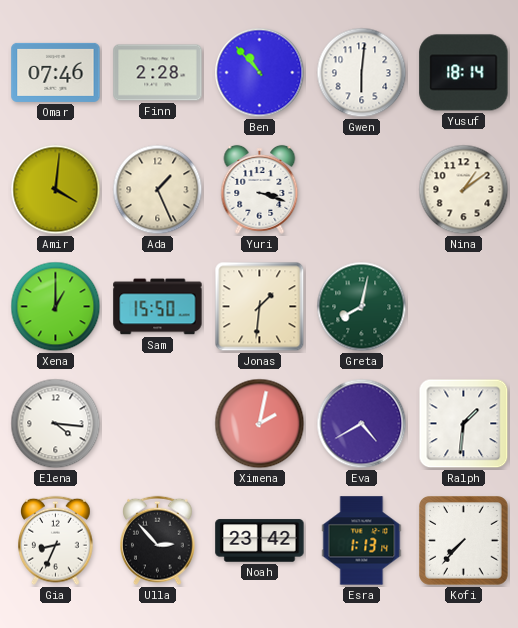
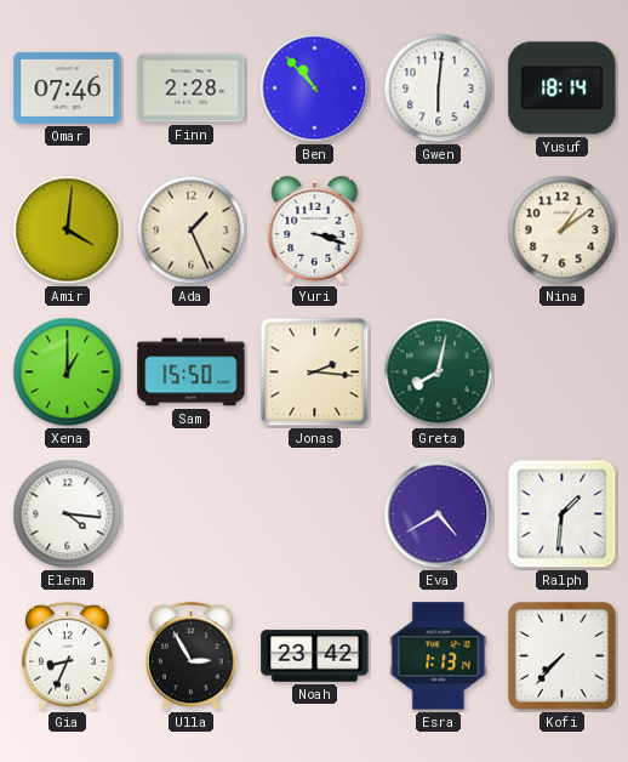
Jonas: 1:31 -> 2:16
Ximena: 2:02 -> none
Ulla: 2:53 -> 2:55
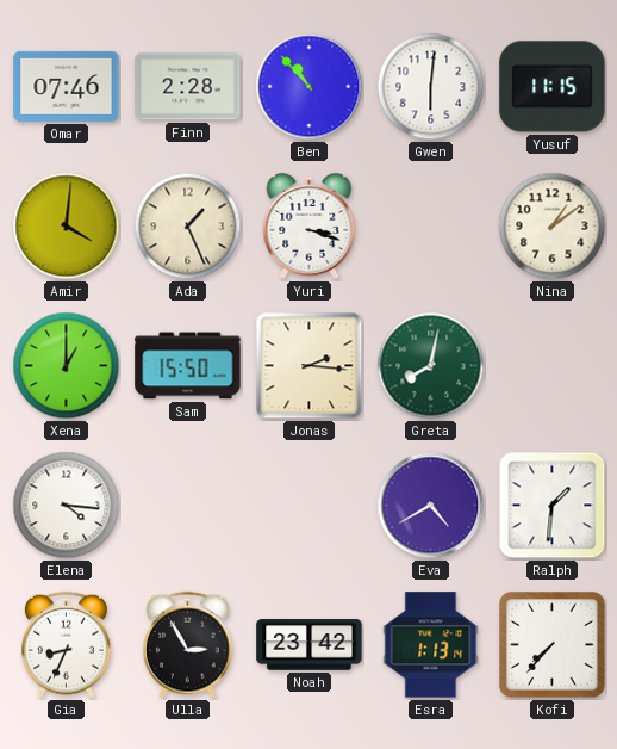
Yusuf: 18:14 -> 11:15
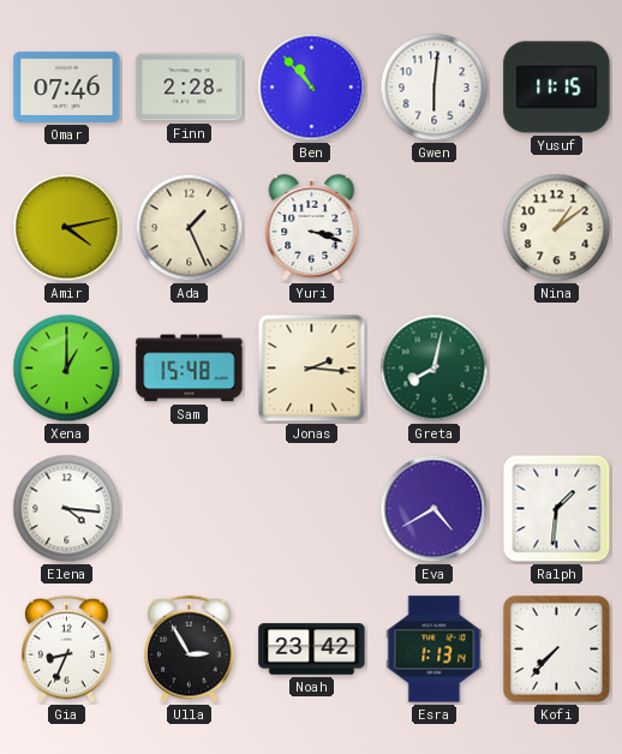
Amir: 4:01 -> 4:13
Sam: 15:50 -> 15:48
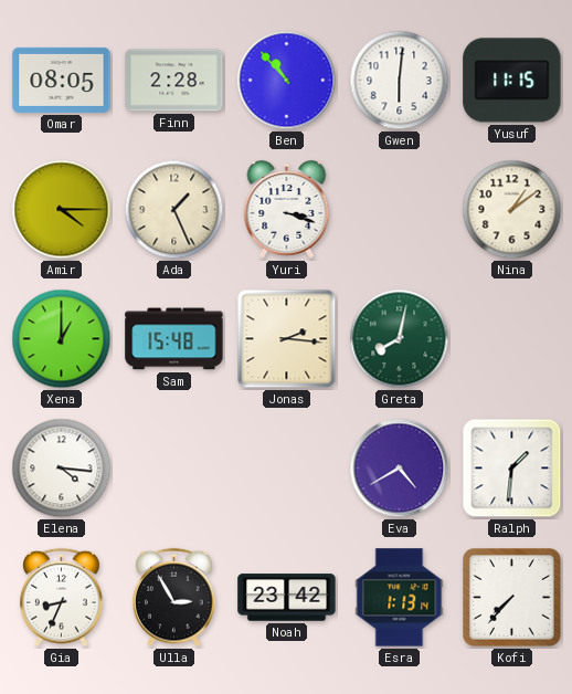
Omar: 07:46 -> 08:05
Amir: 4:13 -> 4:15
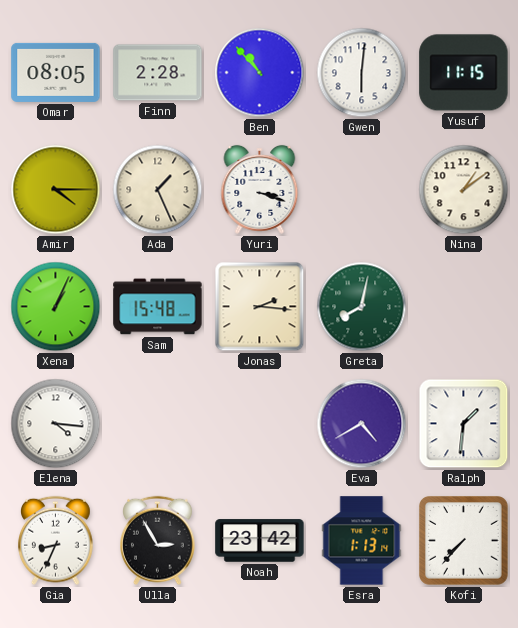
Xena: 1:00 -> 1:04
